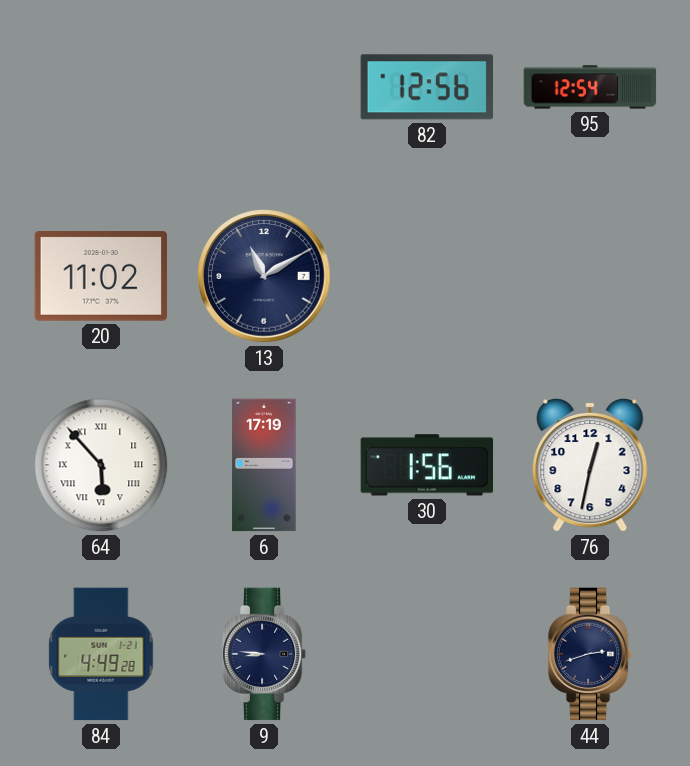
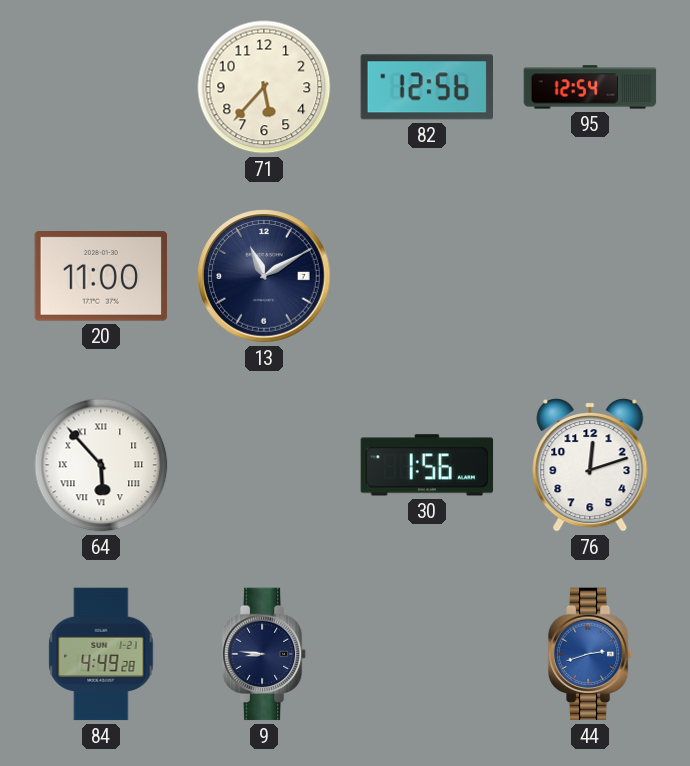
71: none -> 5:37
20: 11:02 -> 11:00
6: 17:19 -> none
76: 12:32 -> 12:12
44 dial: navy -> blue
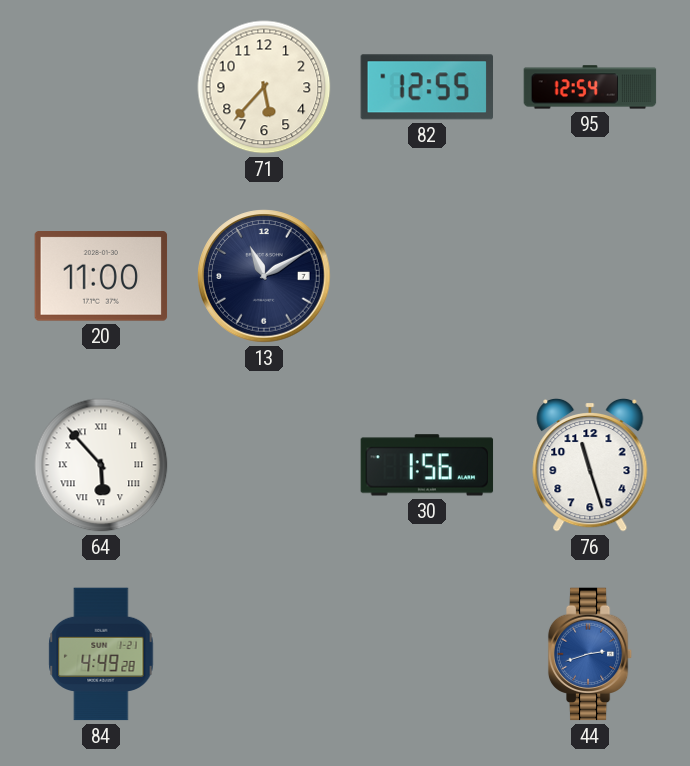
82: 12:56 -> 12:55
76: 12:12 -> 11:27
9: 8:46 -> none
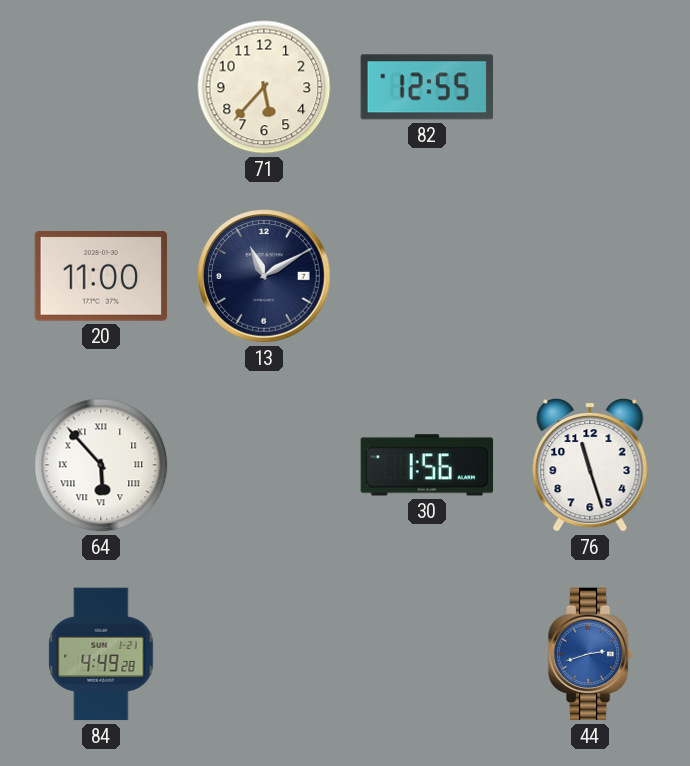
95: 12:54 -> none
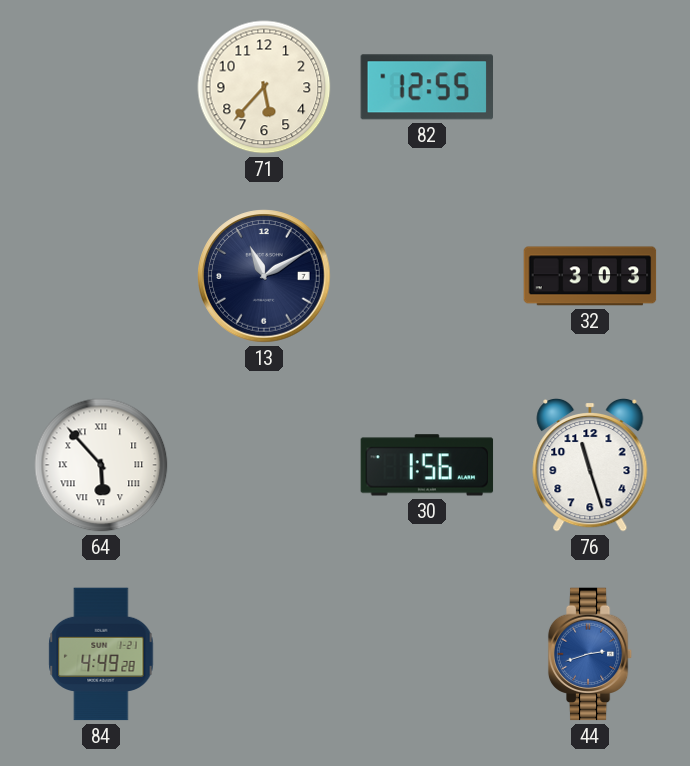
20: 11:00 -> none
32: none -> 3:03
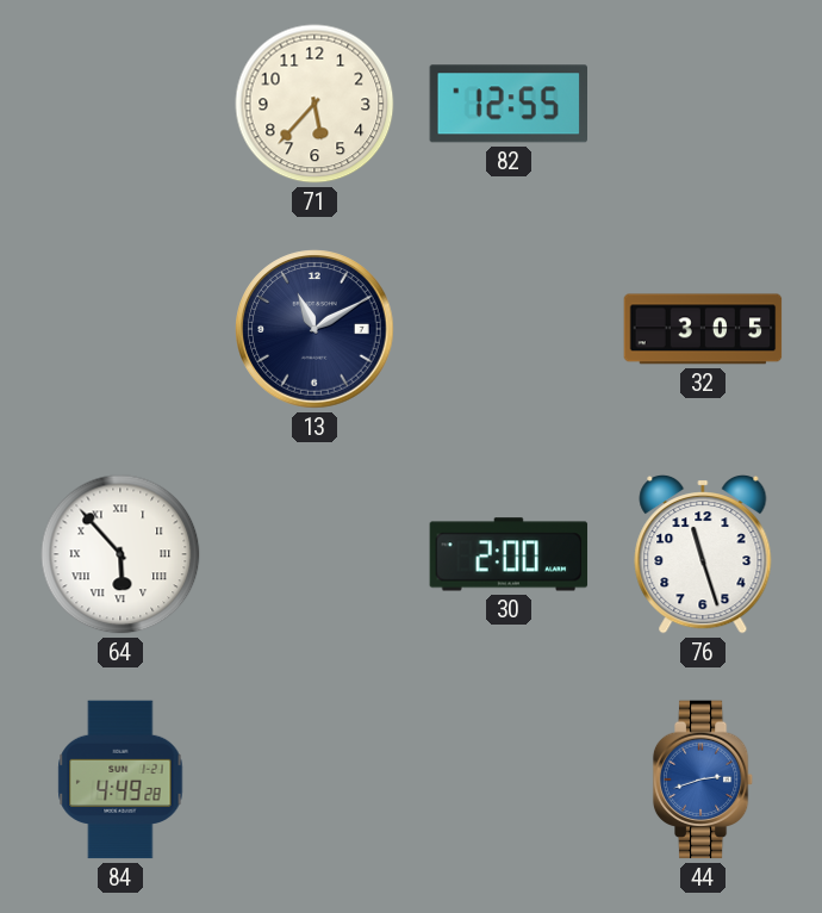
32: 3:03 -> 3:05
30: 1:56 -> 2:00
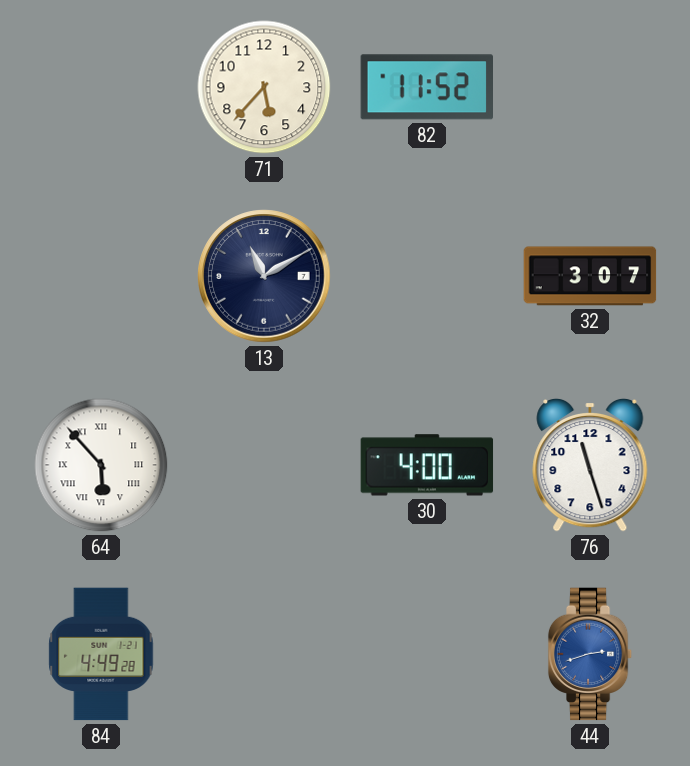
82: 12:55 -> 11:52
32: 3:05 -> 3:07
30: 2:00 -> 4:00
